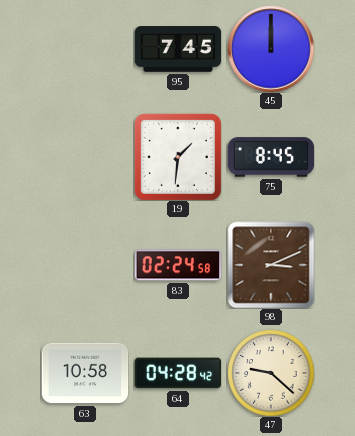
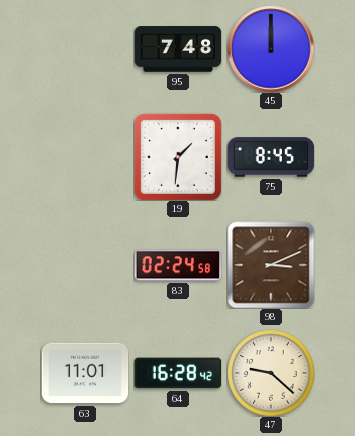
95: 7:45 -> 7:48
63: 10:58 -> 11:01
64: 04:28 -> 16:28
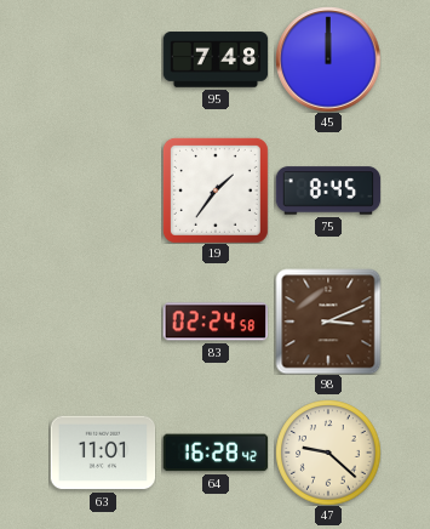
19: 1:31 -> 1:36
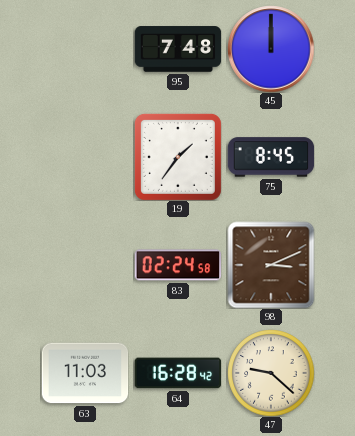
63: 11:01 -> 11:03
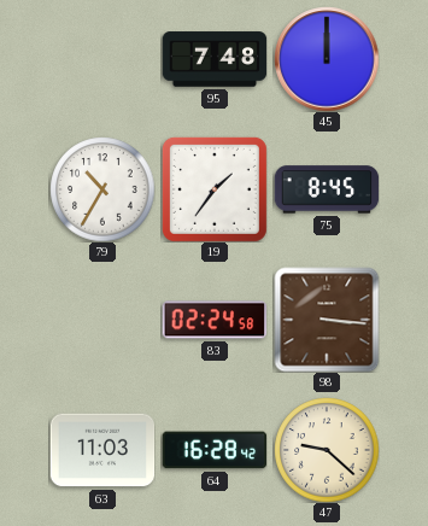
79: none -> 10:35
98: 3:11 -> 3:16
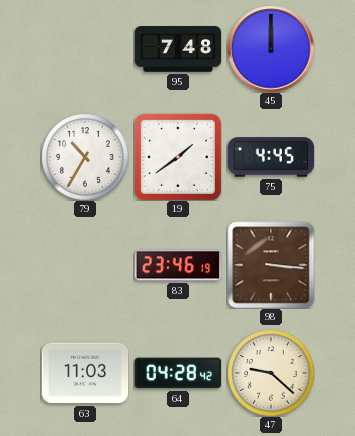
19: 1:36 -> 1:39
75: 8:45 -> 4:45
83: 02:24 -> 23:46
64: 16:28 -> 04:28
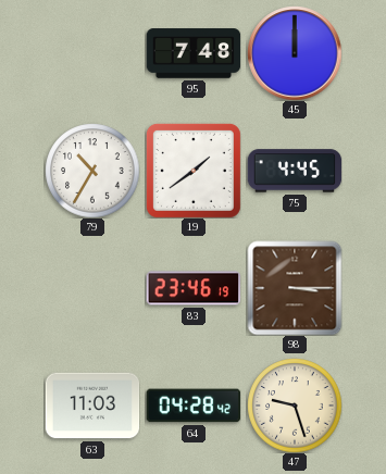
98: 3:16 -> 3:15
47: 9:22 -> 9:27
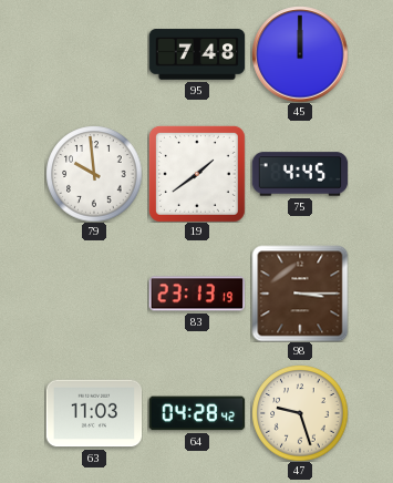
79: 10:35 -> 9:59
83: 23:46 -> 23:13
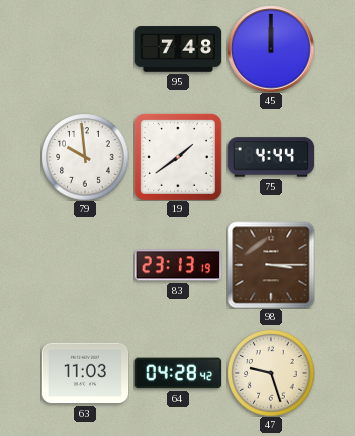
75: 4:45 -> 4:44
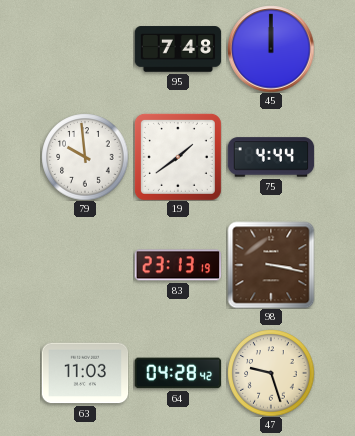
98: 3:15 -> 3:17
